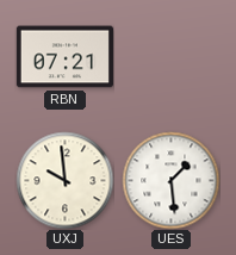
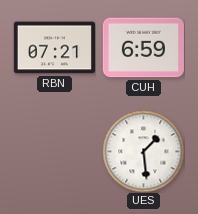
CUH: none -> 6:59
UXJ: 9:59 -> none
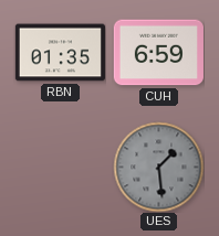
RBN: 07:21 -> 01:35
UES dial: white -> grey
